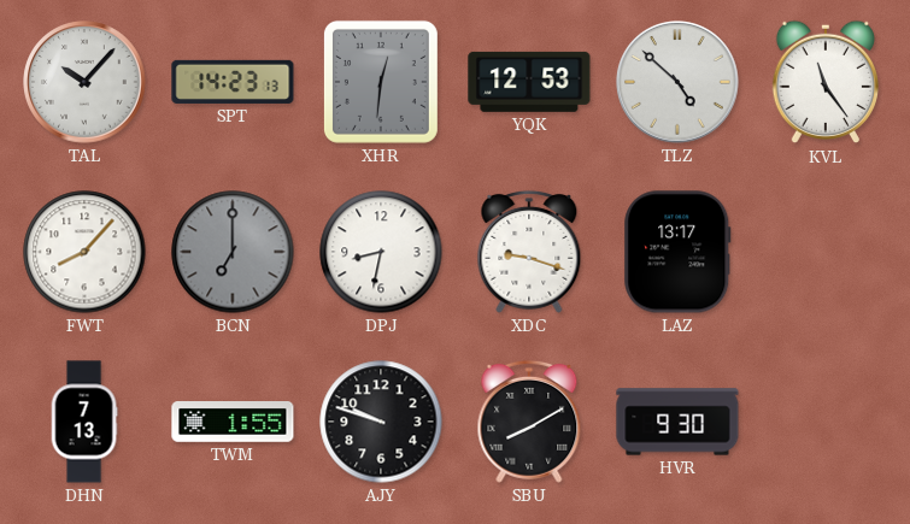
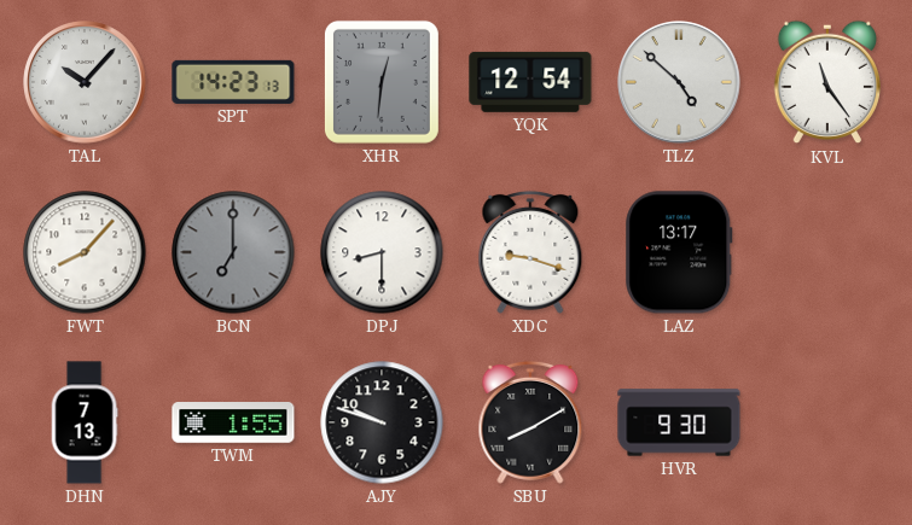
YQK: 12:53 -> 12:54
DPJ: 8:32 -> 8:30
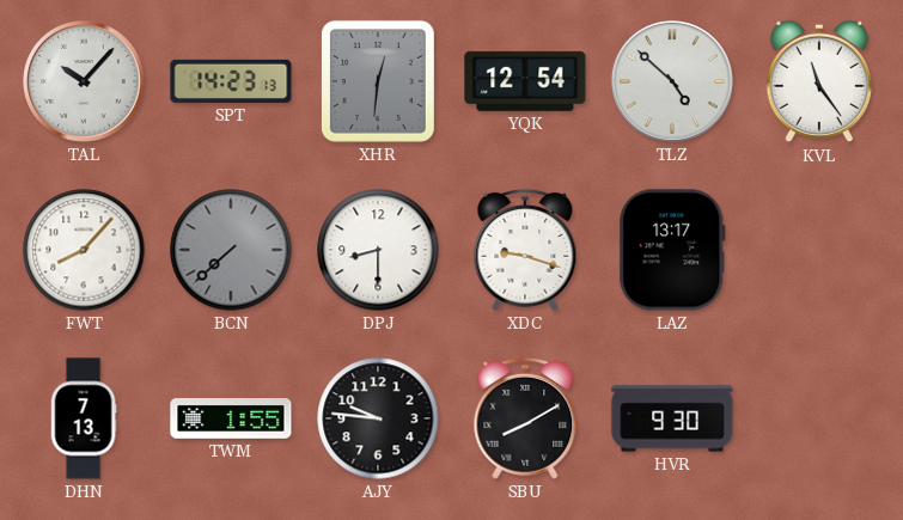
BCN: 7:00 -> 7:38
AJY: 9:48 -> 9:46
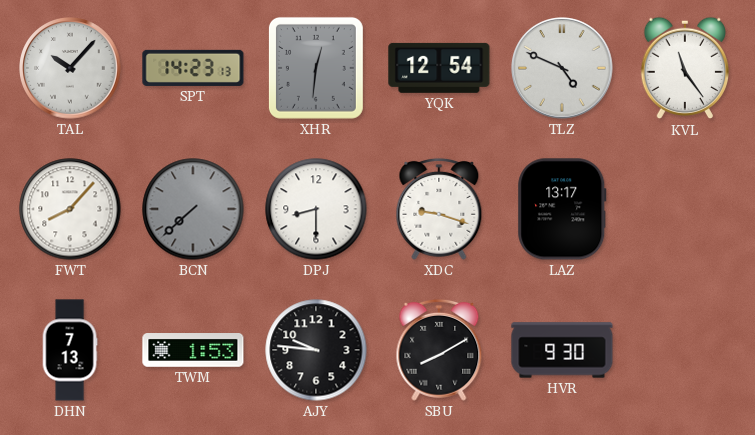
TLZ: 4:52 -> 4:49
TWM: 1:55 -> 1:53
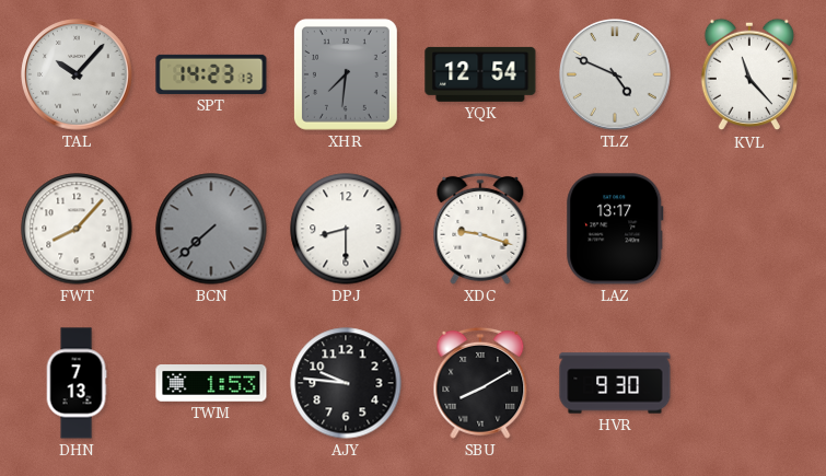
XHR: 12:31 -> 7:31
KVL: 11:24 -> 11:23
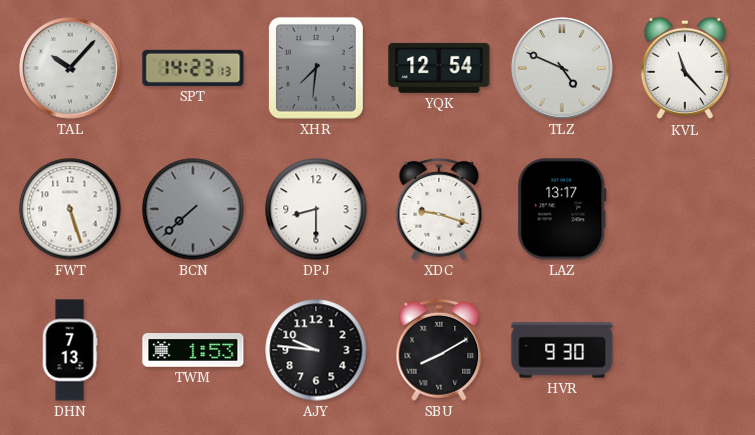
FWT: 8:07 -> 5:27
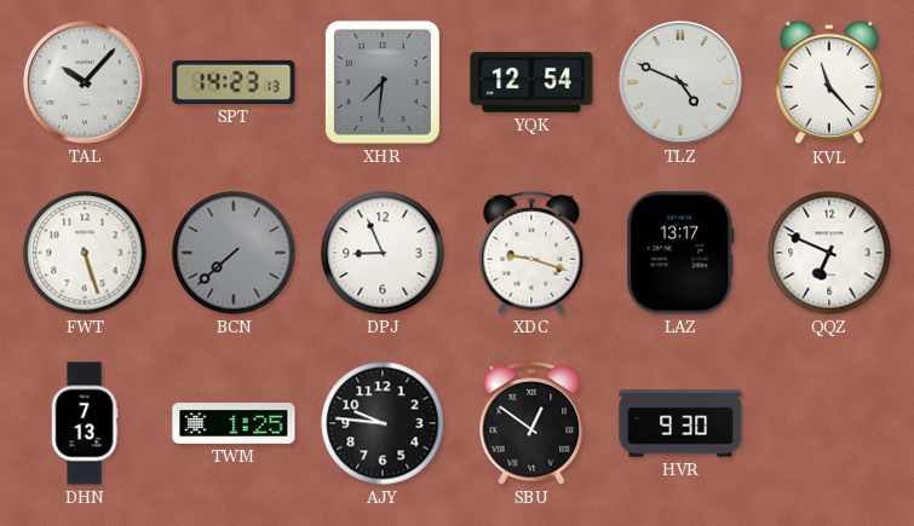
DPJ: 8:30 -> 8:56
QQZ: none -> 6:49
TWM: 1:53 -> 1:25
SBU: 8:10 -> 12:51
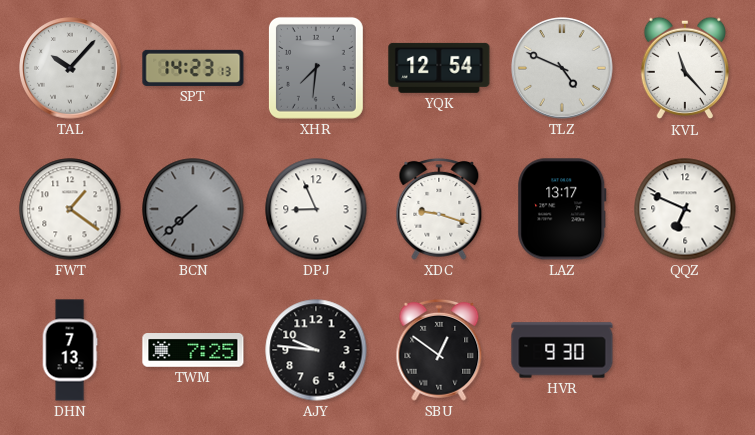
FWT: 5:27 -> 1:21
TWM: 1:25 -> 7:25
